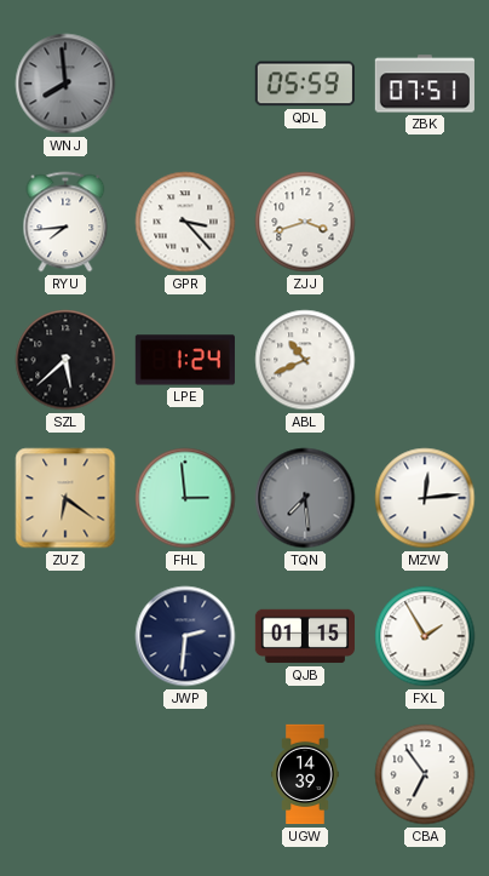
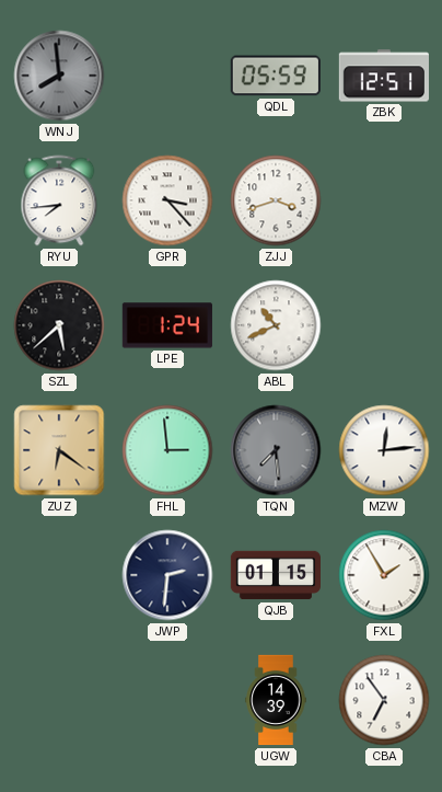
ZBK: 07:51 -> 12:51
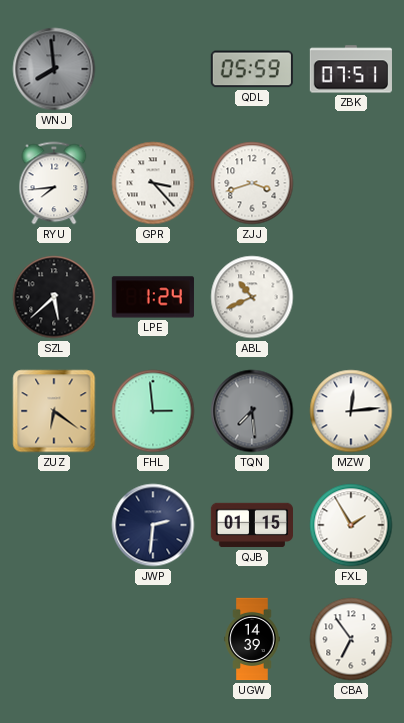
ZBK: 12:51 -> 07:51
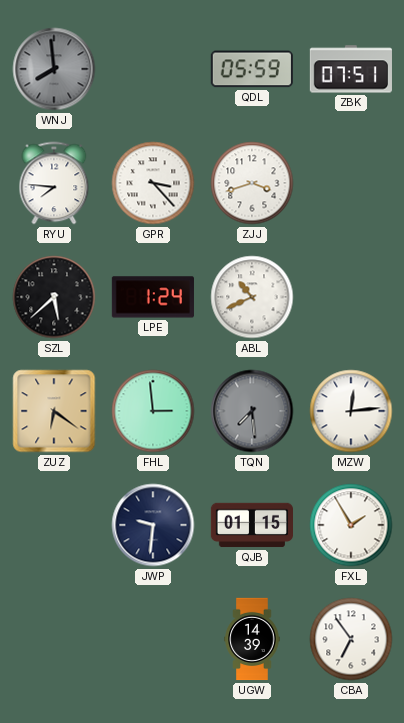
RYU: 7:44 -> 7:46
JWP: 2:31 -> 9:31
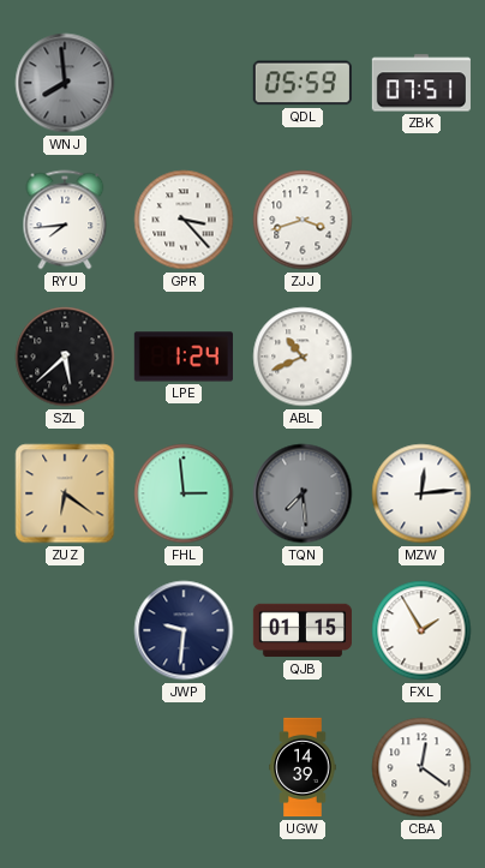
RYU: 7:46 -> 7:44
CBA: 6:54 -> 12:21
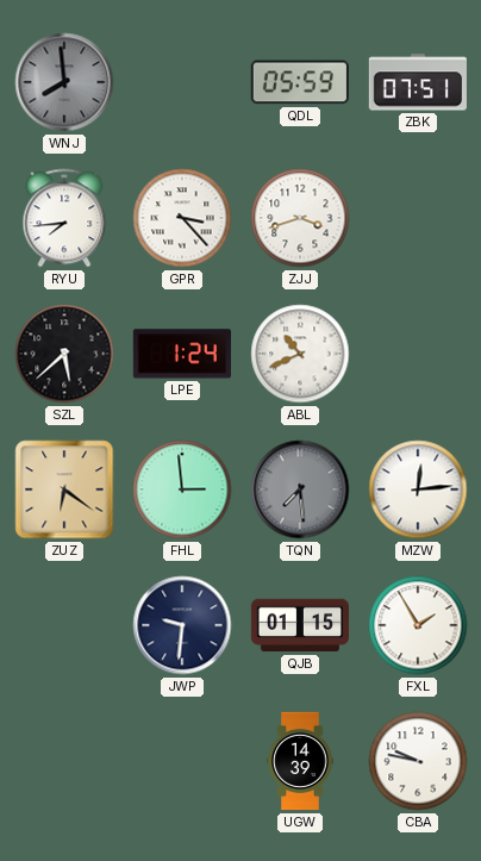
CBA: 12:21 -> 9:47
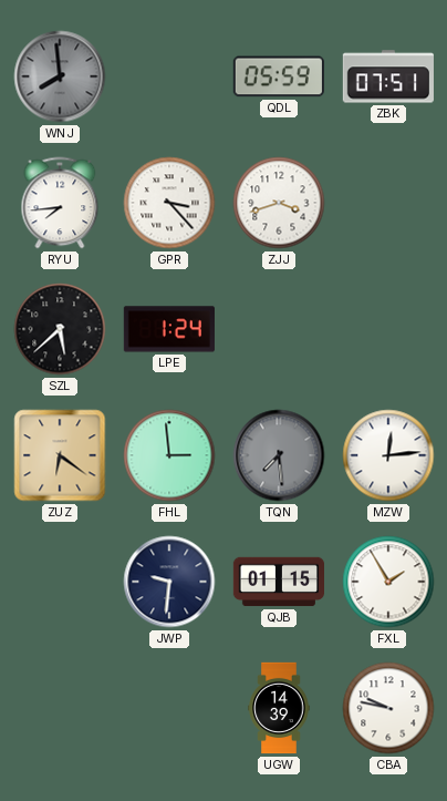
ABL: 10:41 -> none
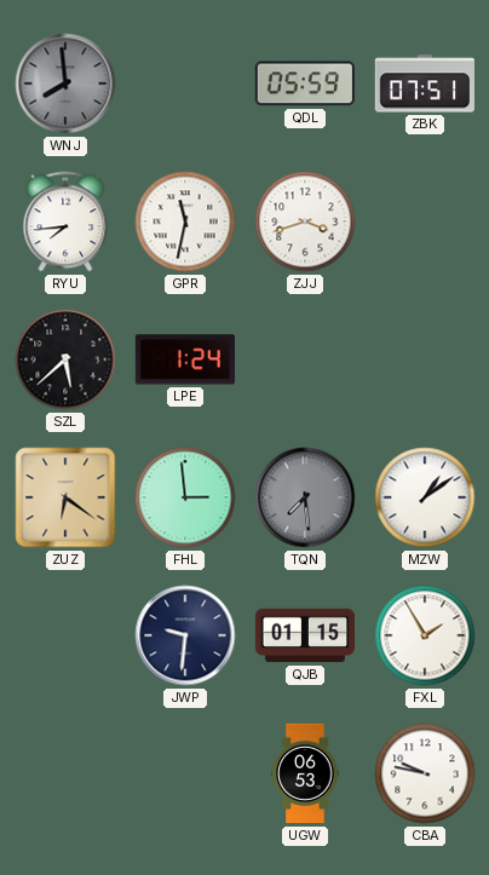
GPR: 3:23 -> 11:32
MZW: 12:14 -> 1:09
UGW: 14:39 -> 06:53
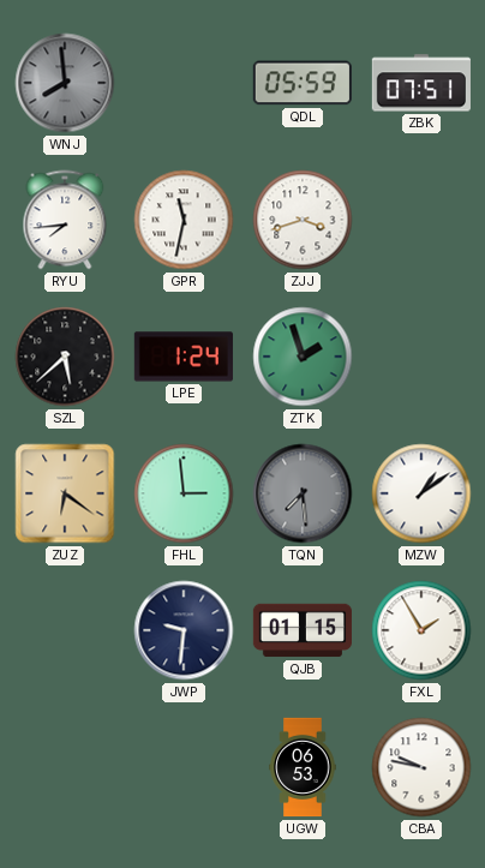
ZTK: none -> 1:57
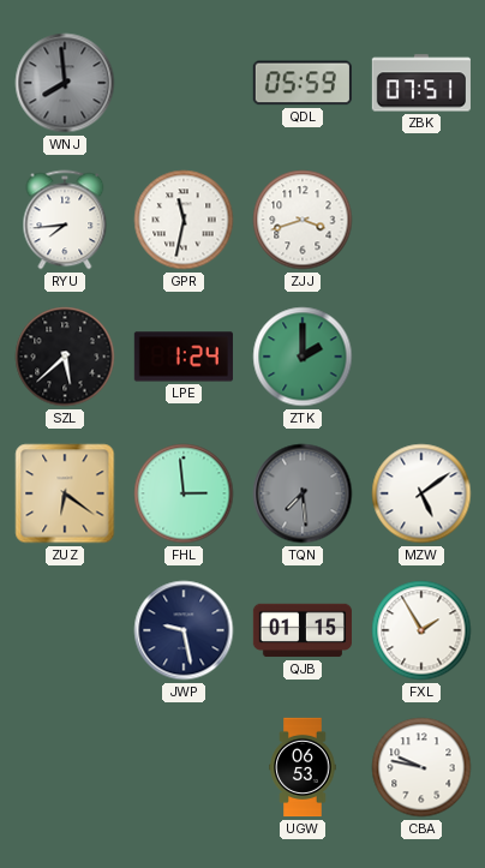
ZTK: 1:57 -> 2:00
MZW: 1:09 -> 5:09
JWP: 9:31 -> 9:28
